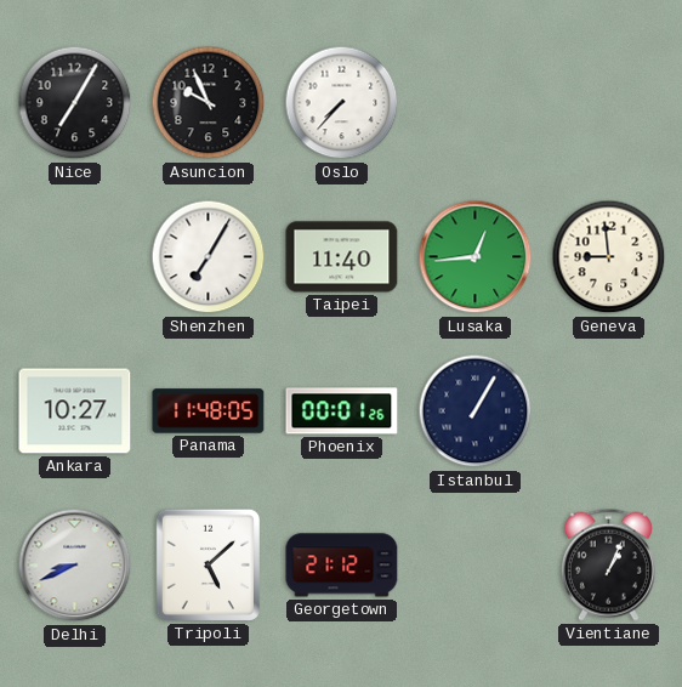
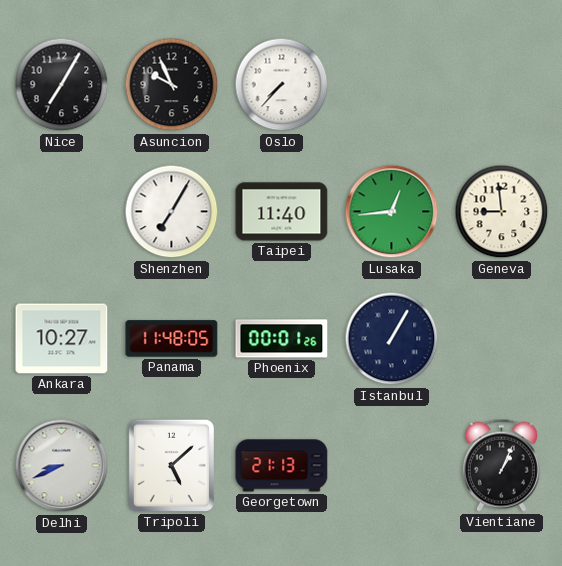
Georgetown: 21:12 -> 21:13
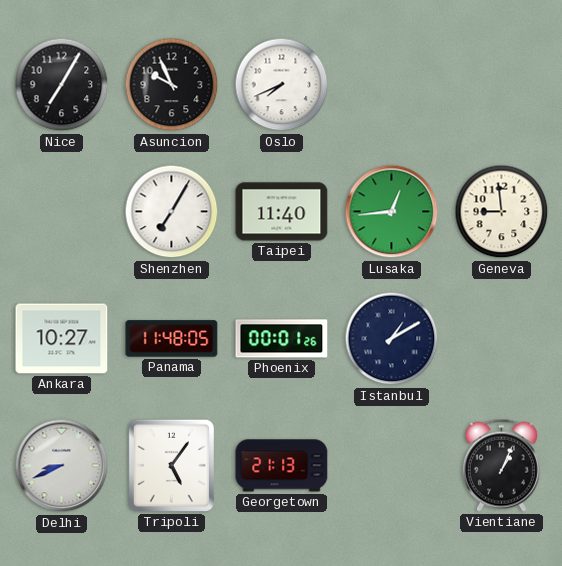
Oslo: 7:37 -> 7:41
Istanbul: 1:05 -> 1:10
Tripoli: 5:08 -> 5:06
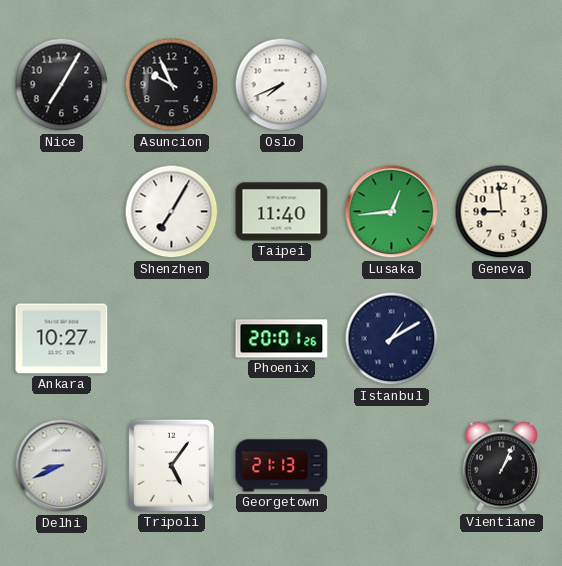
Panama: 11:48 -> none
Phoenix: 00:01 -> 20:01
